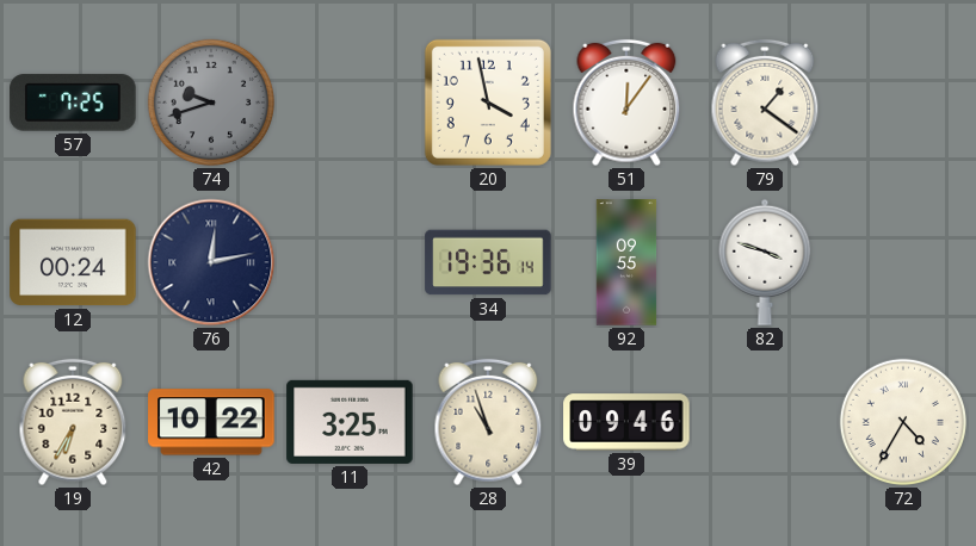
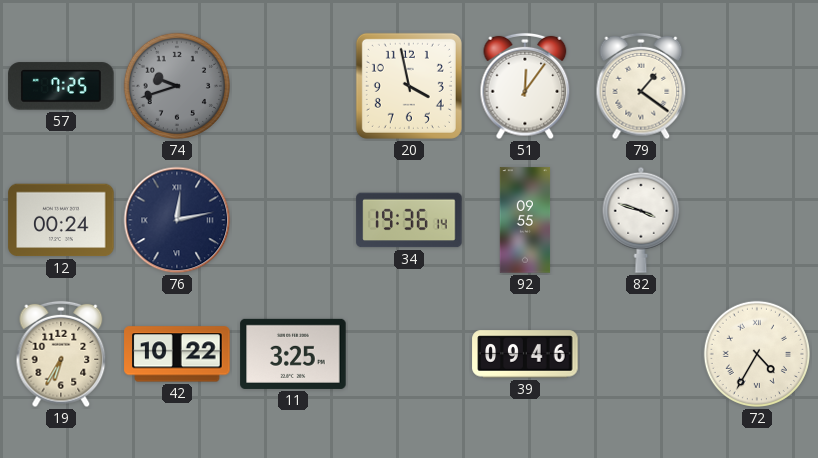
28: 10:57 -> none
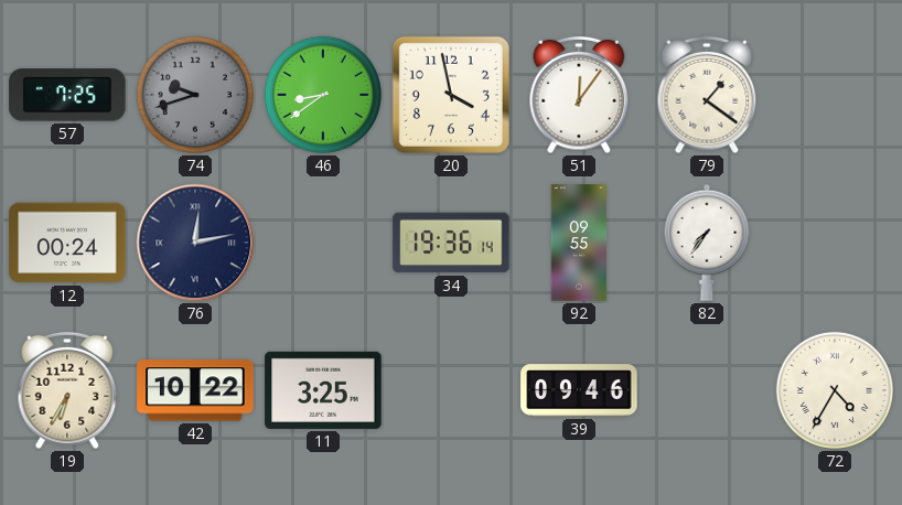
46: none -> 8:39
82: 3:48 -> 7:36
